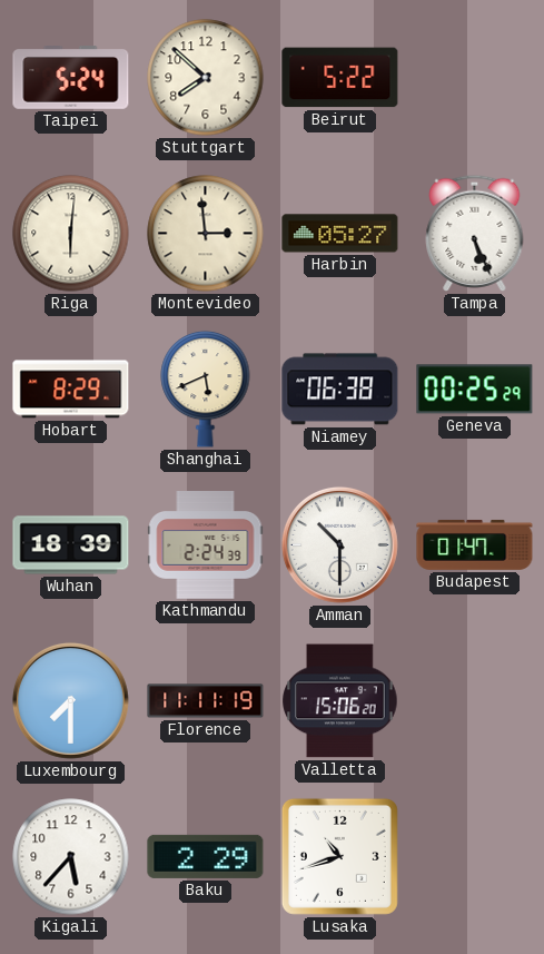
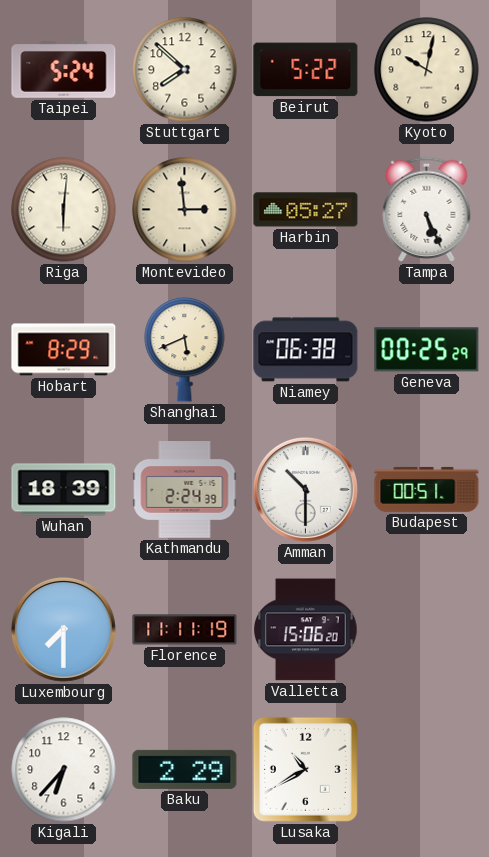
Kyoto: none -> 10:02
Budapest: 01:47 -> 00:51
Kigali: 5:37 -> 6:37
Lusaka: 10:42 -> 10:40
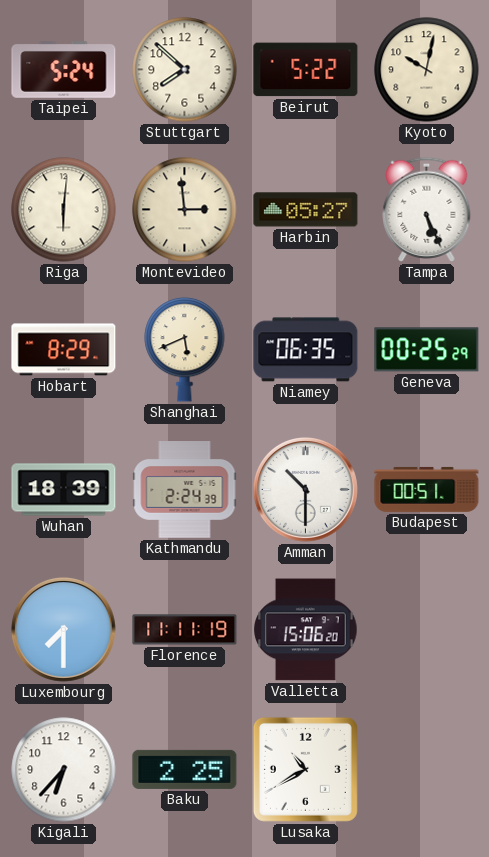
Niamey: 06:38 -> 06:35
Baku: 2:29 -> 2:25
